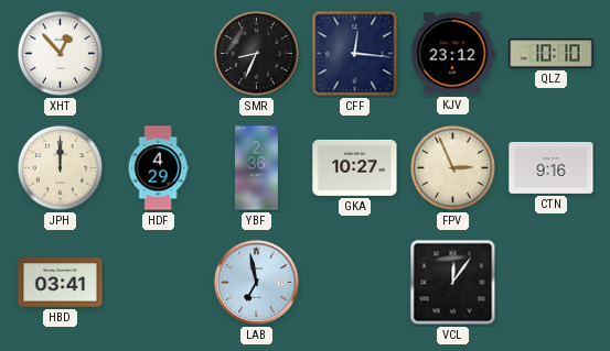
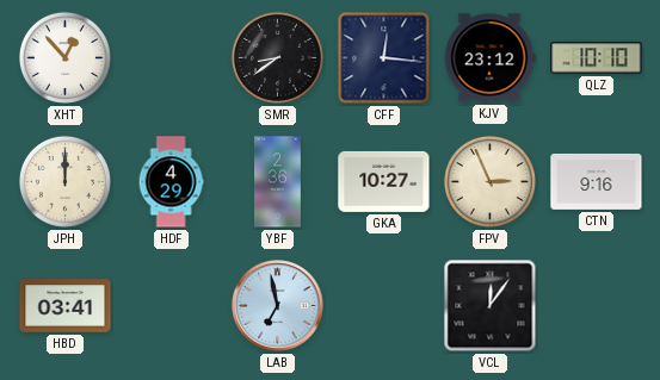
SMR: 8:34 -> 8:39
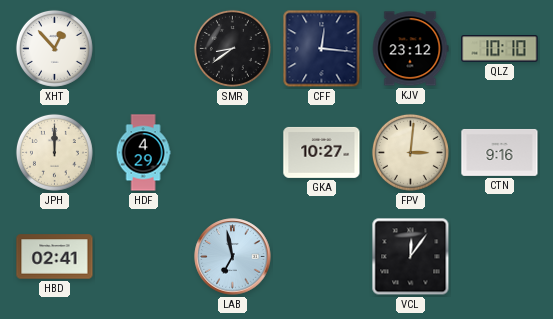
YBF: 2:36 -> none
FPV: 2:56 -> 3:01
HBD: 03:41 -> 02:41
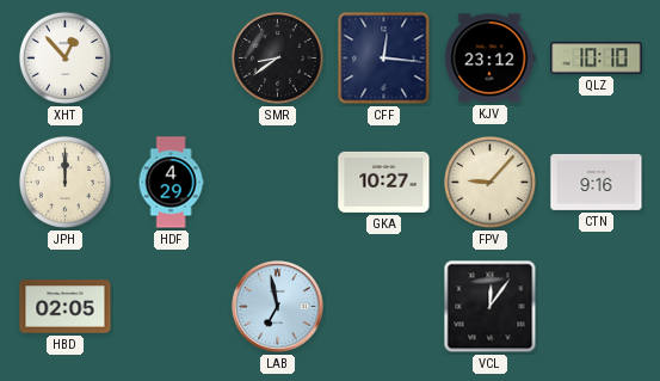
FPV: 3:01 -> 9:07
HBD: 02:41 -> 02:05
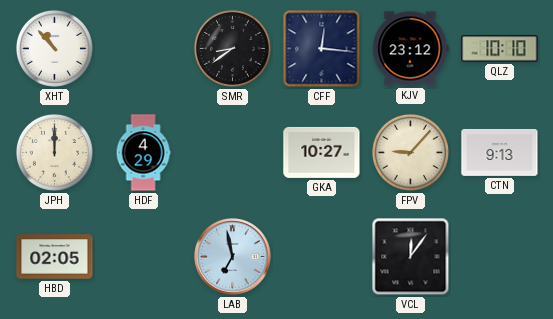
XHT: 12:53 -> 10:53
CTN: 9:16 -> 9:13
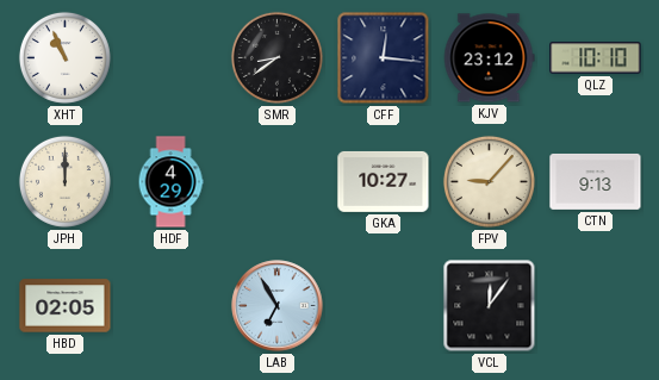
XHT: 10:53 -> 10:56
LAB: 6:58 -> 6:55
